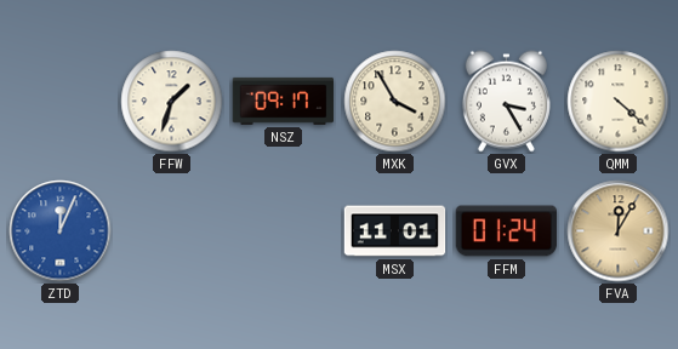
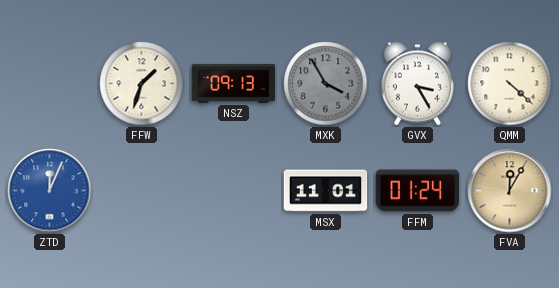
NSZ: 09:17 -> 09:13
MXK dial: cream -> grey
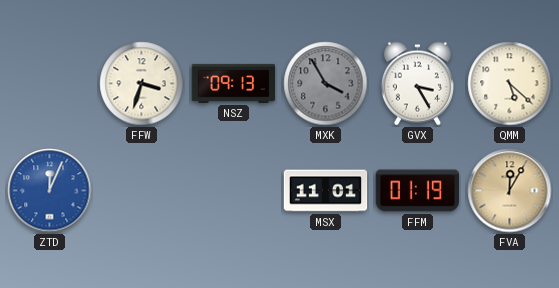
FFW: 1:33 -> 3:33
QMM: 4:22 -> 5:22
FFM: 01:24 -> 01:19
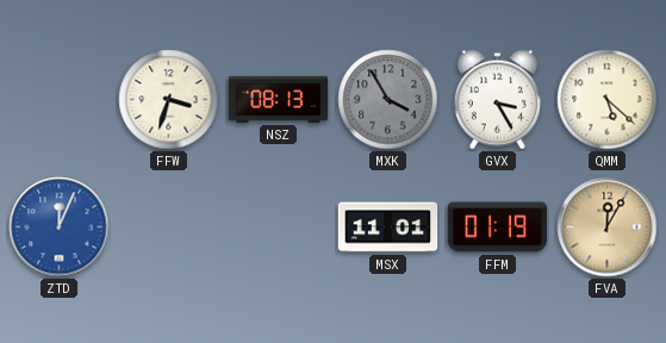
NSZ: 09:13 -> 08:13
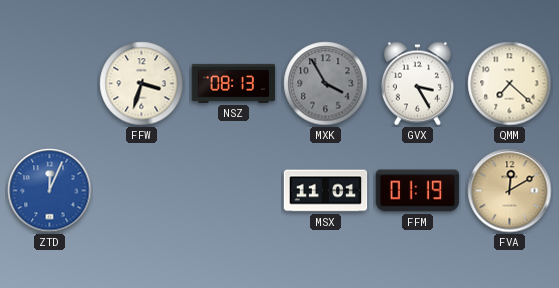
QMM: 5:22 -> 7:22
FVA: 12:05 -> 12:10
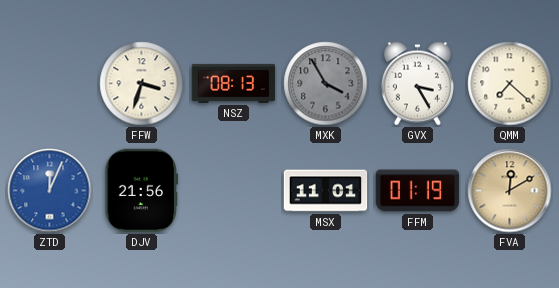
DJV: none -> 21:56
